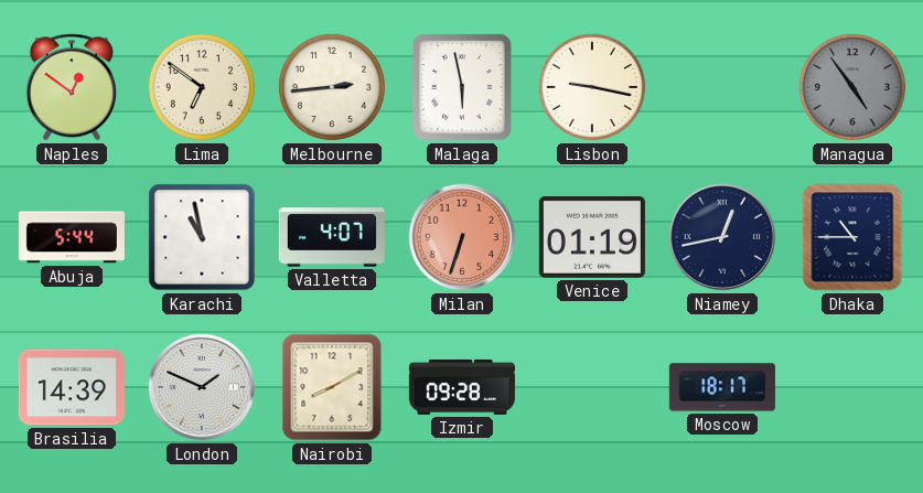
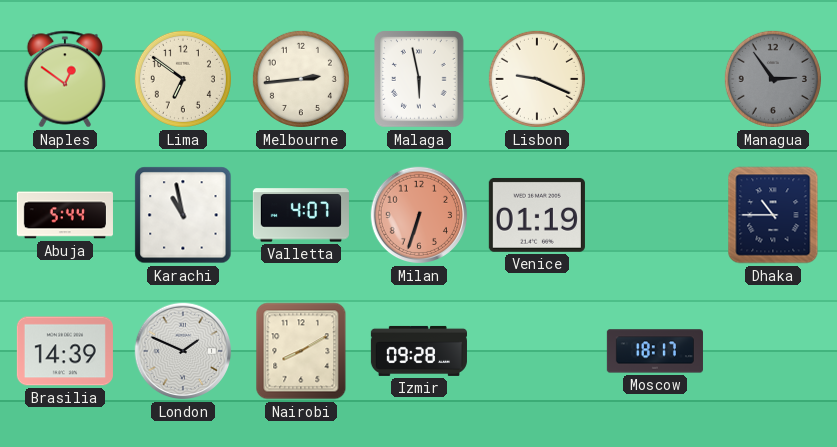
Lisbon: 9:17 -> 9:19
Managua: 4:54 -> 2:54
Niamey: 12:43 -> none
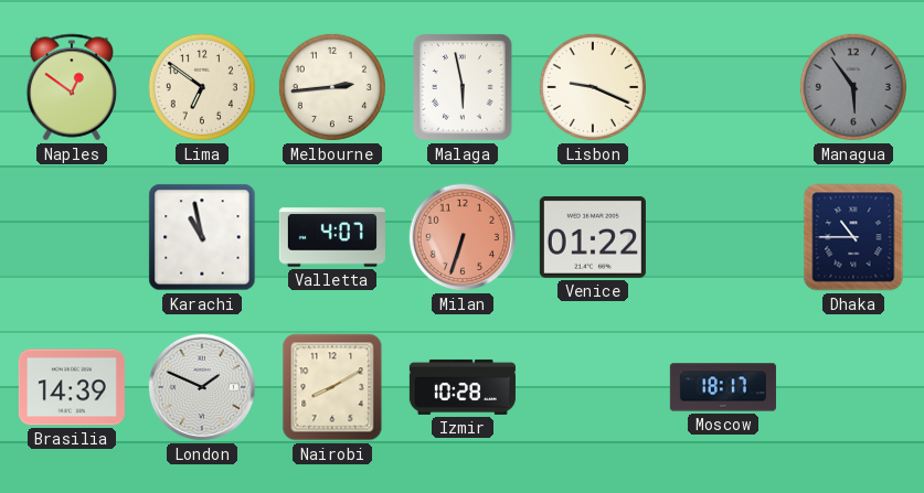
Managua: 2:54 -> 5:54
Abuja: 5:44 -> none
Venice: 01:19 -> 01:22
Izmir: 09:28 -> 10:28
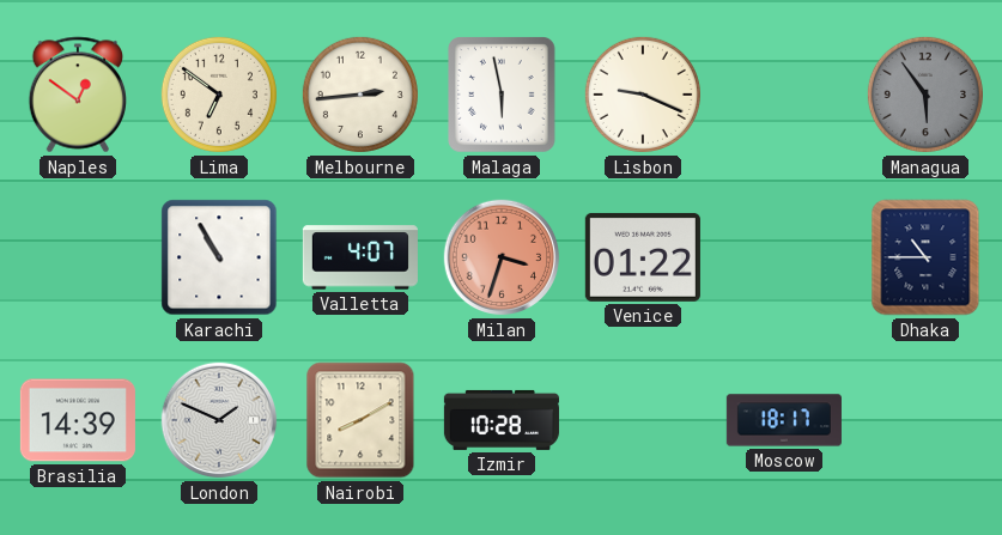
Karachi: 10:58 -> 10:55
Milan: 6:33 -> 3:33
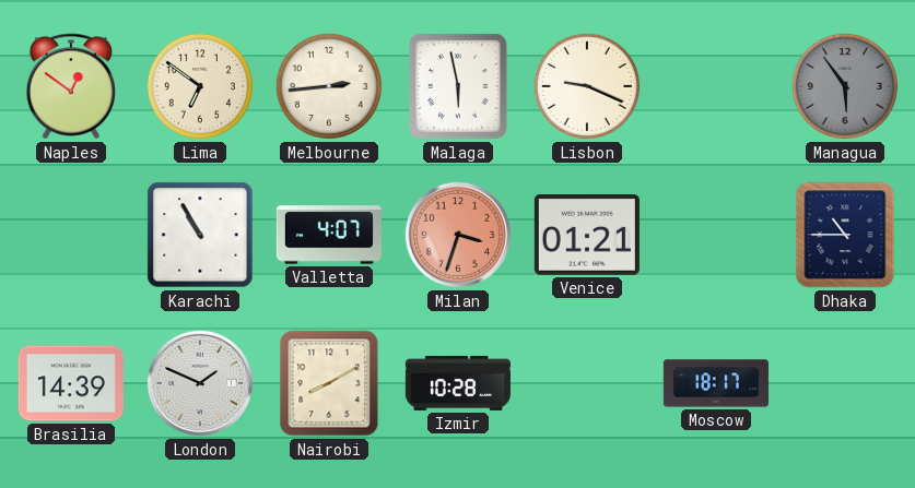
Venice: 01:22 -> 01:21
